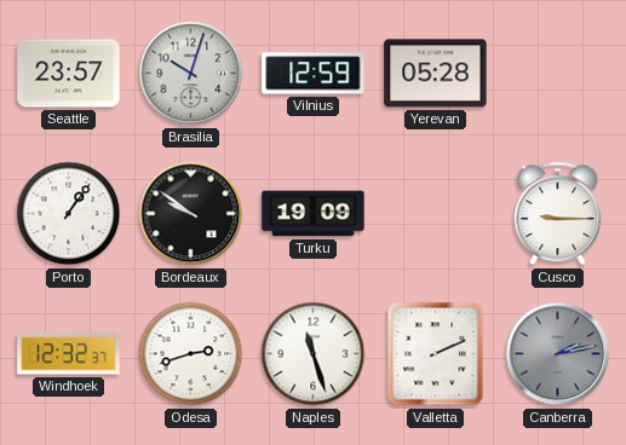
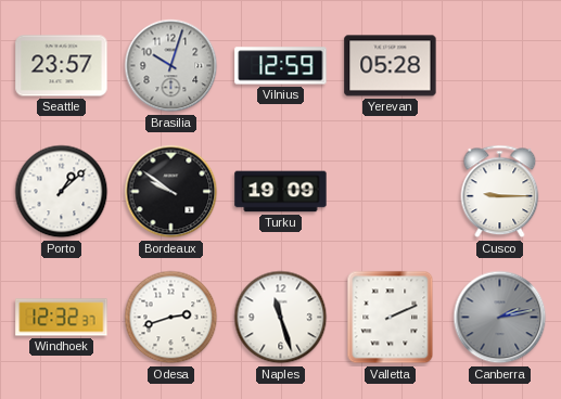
Porto: 1:06 -> 1:08
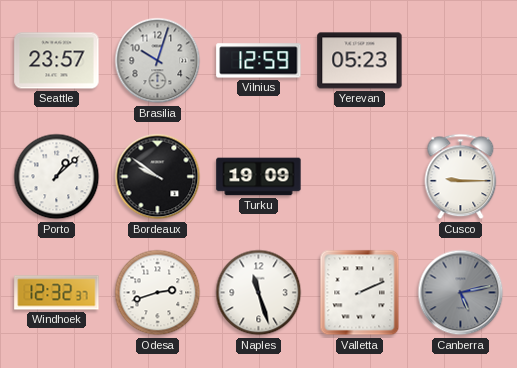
Yerevan: 05:28 -> 05:23
Canberra: 2:13 -> 5:13
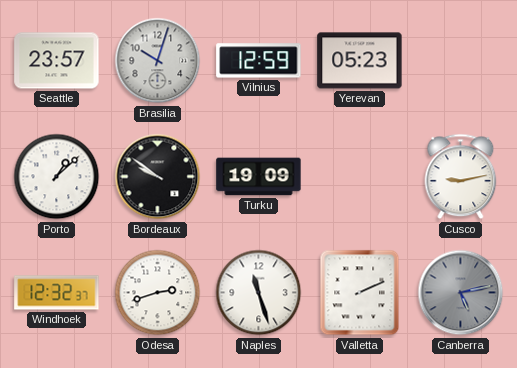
Cusco: 9:15 -> 9:13
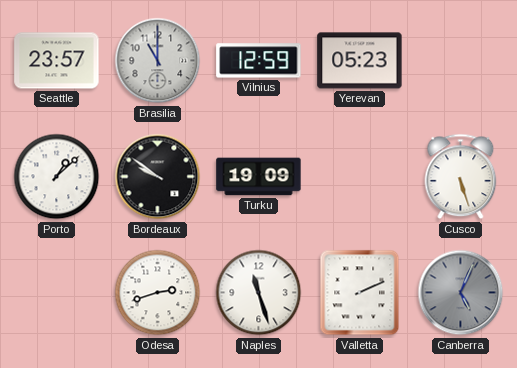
Brasilia: 10:03 -> 11:00
Cusco: 9:13 -> 5:27
Windhoek: 12:32 -> none
Canberra: 5:13 -> 5:04
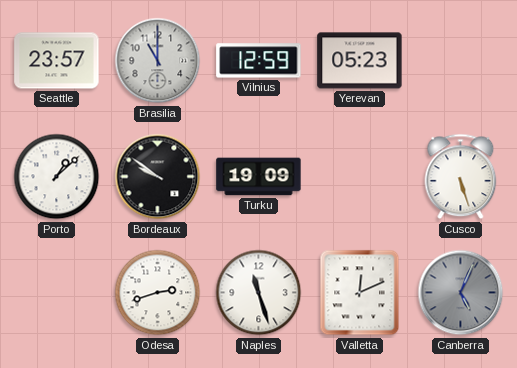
Valletta: 2:11 -> 12:11
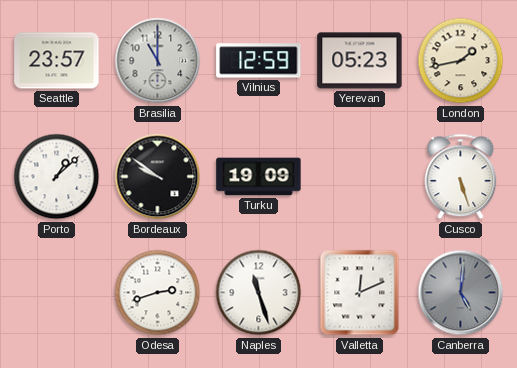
London: none -> 1:43
Canberra: 5:04 -> 5:01
